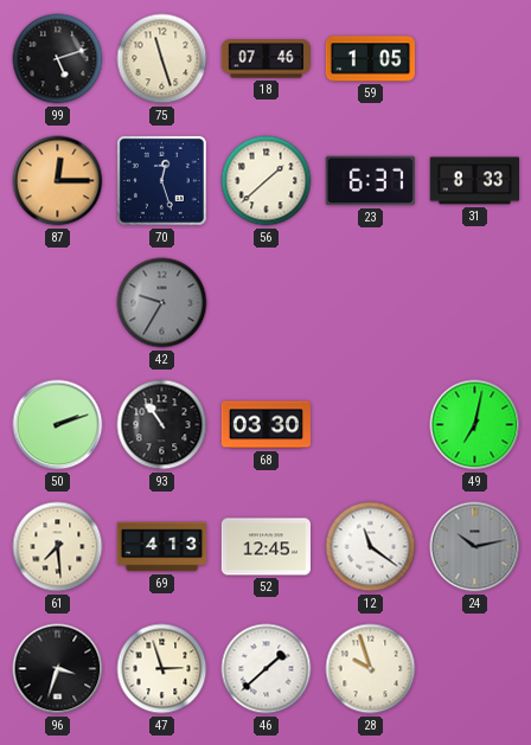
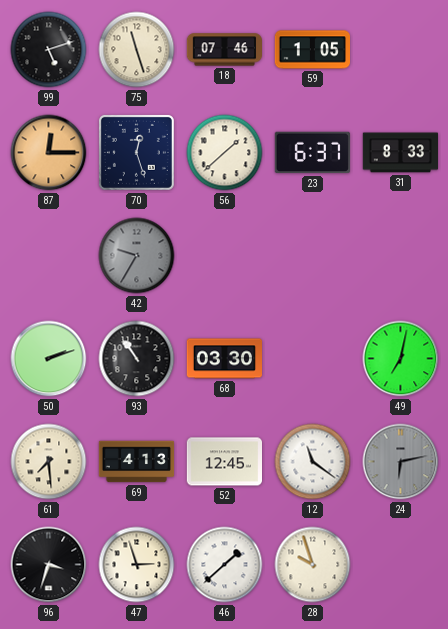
24: 10:13 -> 6:13
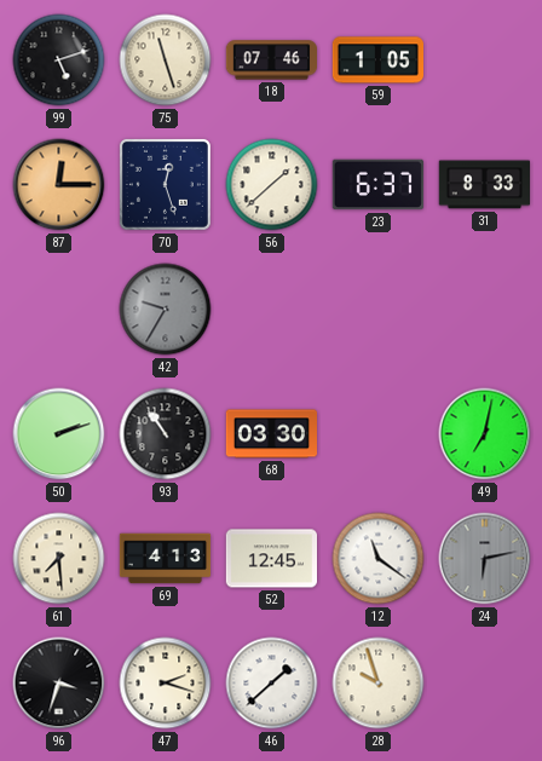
47: 2:57 -> 2:18
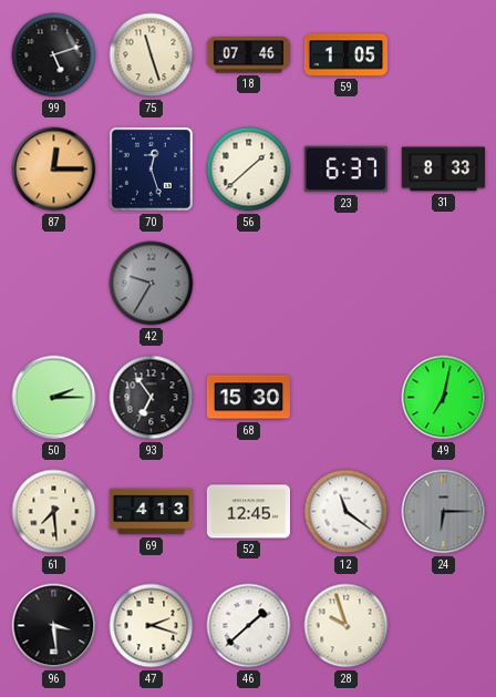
50: 2:12 -> 2:15
93: 10:54 -> 6:54
68: 03:30 -> 15:30
24: 6:13 -> 6:15
96: 3:33 -> 3:29
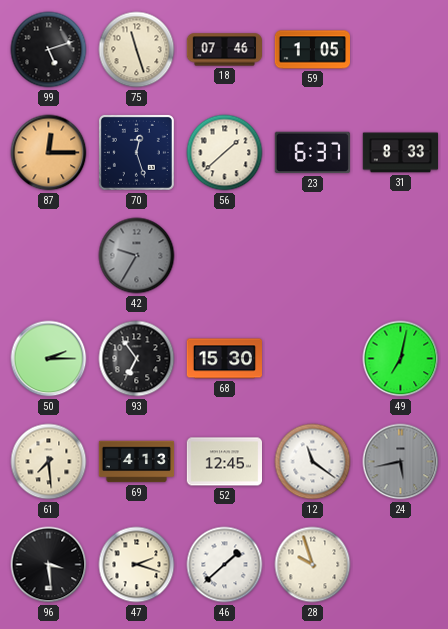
24: 6:15 -> 5:43
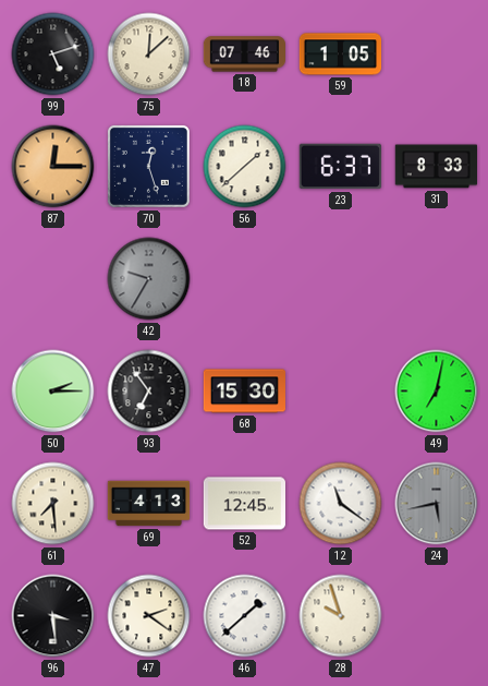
75: 11:27 -> 12:08
47: 2:18 -> 2:21
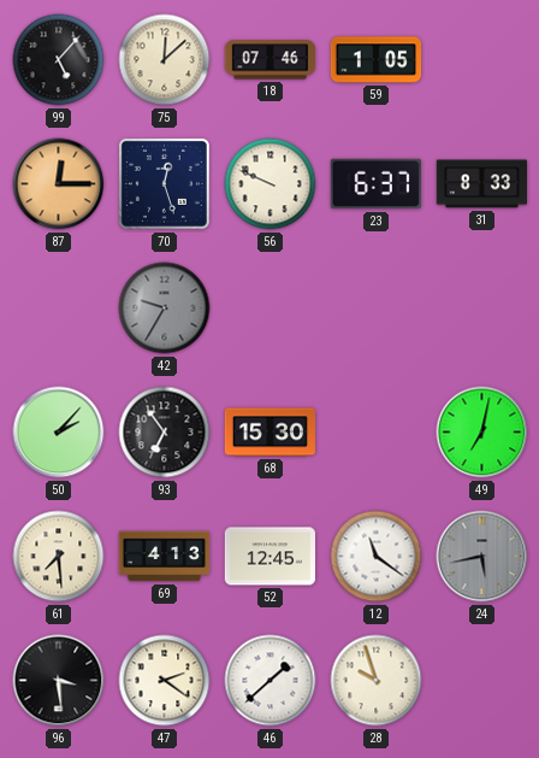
99: 5:12 -> 5:07
56: 1:38 -> 9:49
50: 2:15 -> 2:07
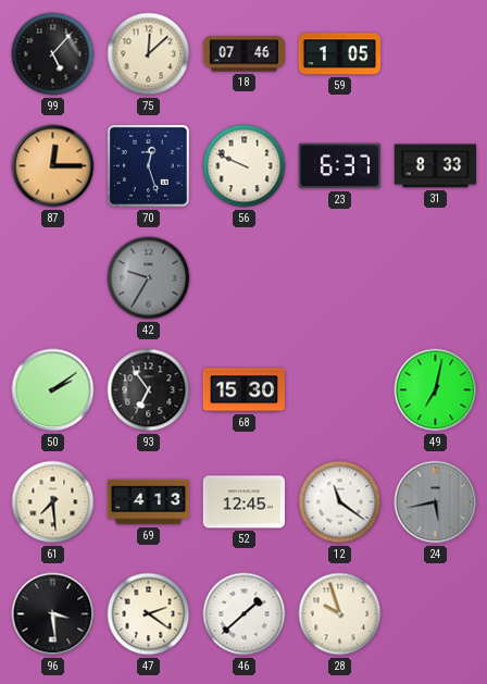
50: 2:07 -> 2:09
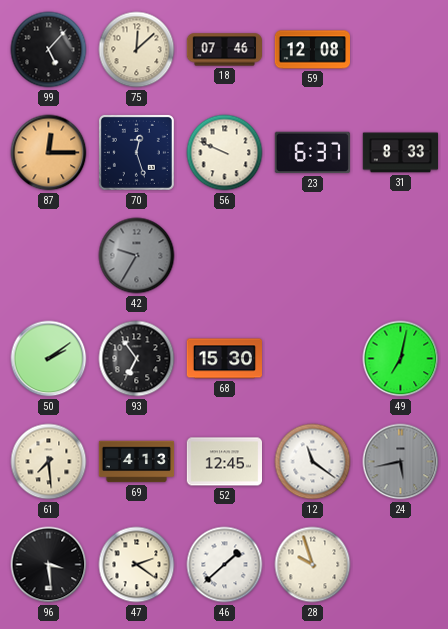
59: 1:05 -> 12:08
